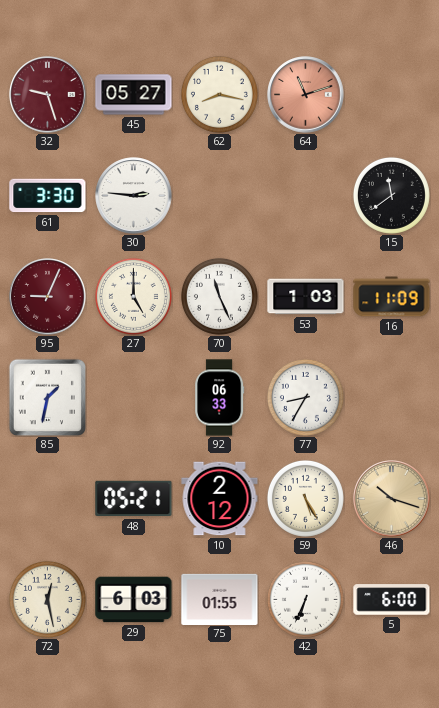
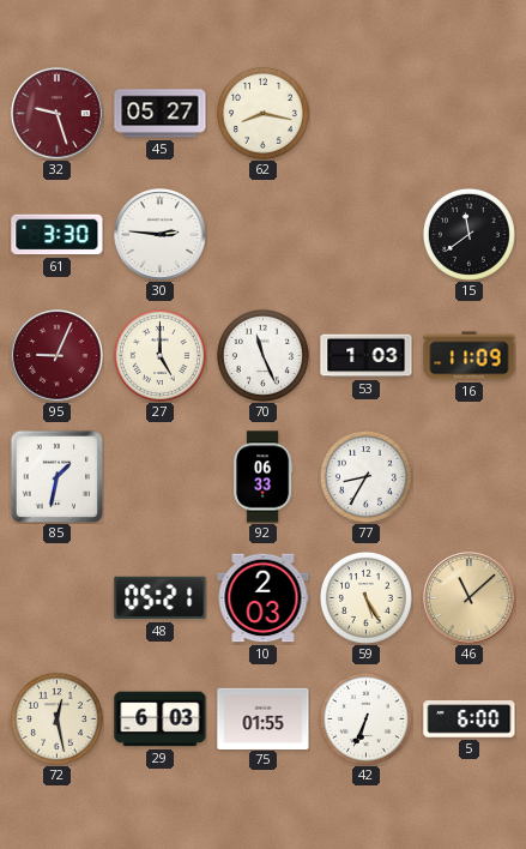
64: 11:12 -> none
10: 2:12 -> 2:03
46: 10:18 -> 11:08
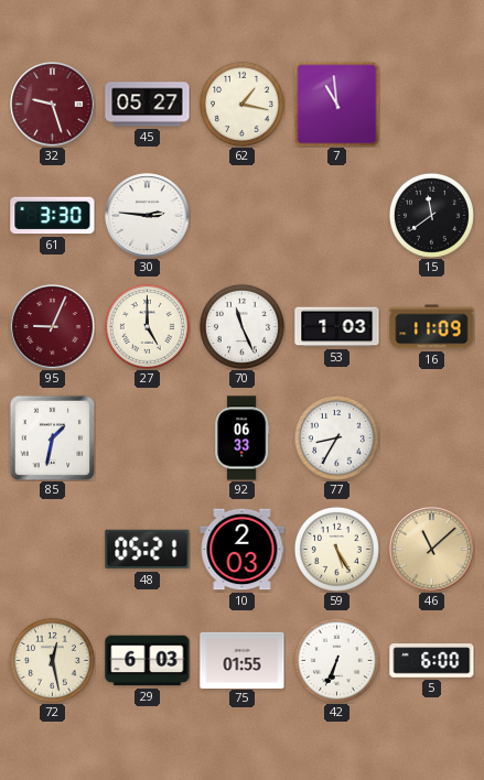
62: 8:17 -> 1:17
7: none -> 10:59
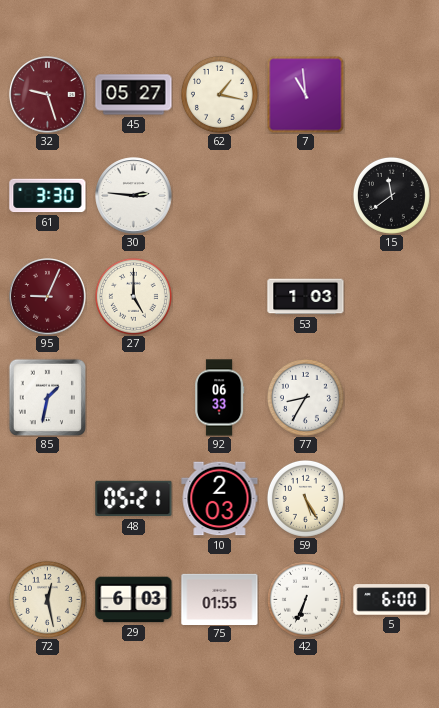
70: 11:26 -> none
16: 11:09 -> none
46: 11:08 -> none
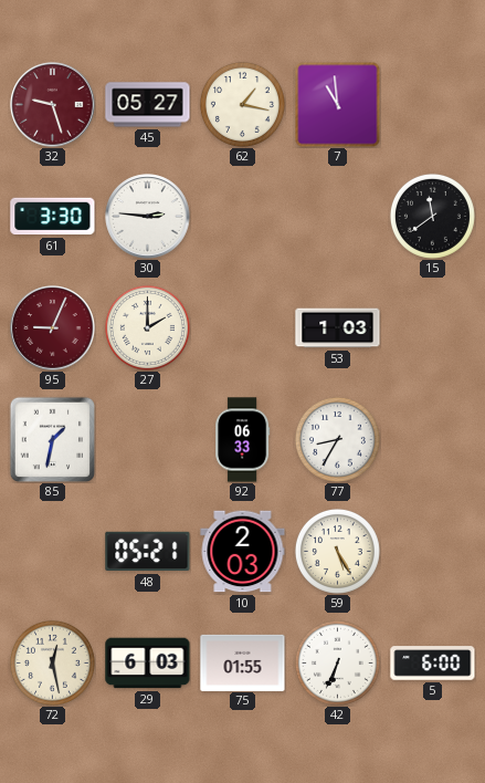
27: 5:00 -> 2:00
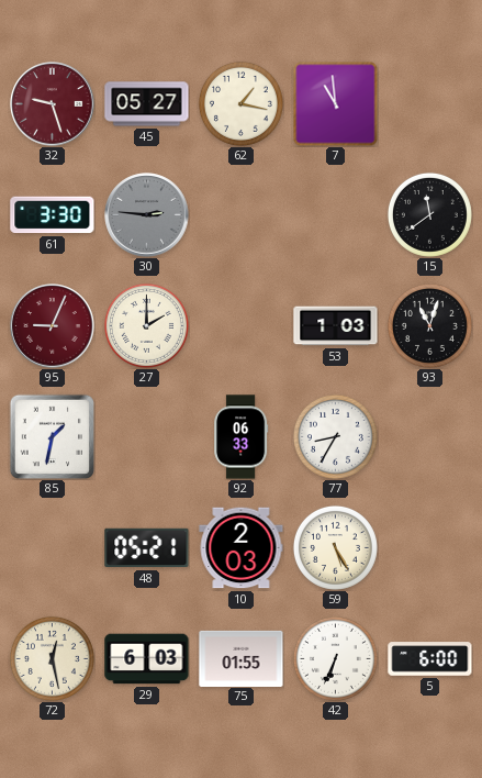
30 dial: white -> grey
93: none -> 11:03
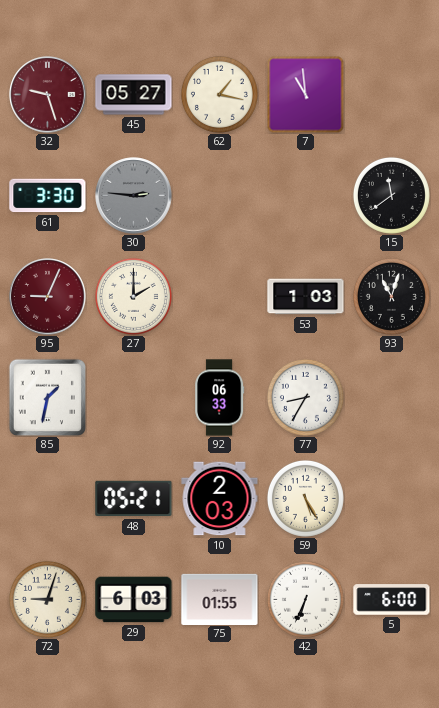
72: 12:28 -> 9:03
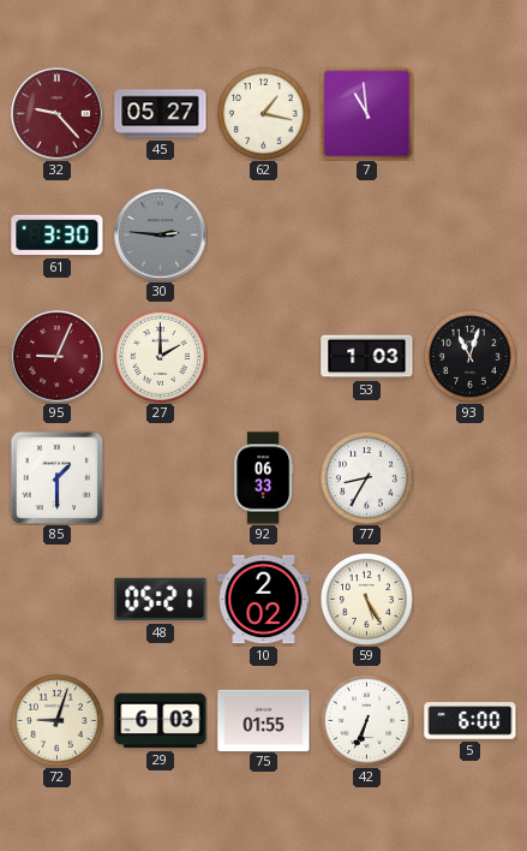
32: 9:27 -> 9:23
15: 11:39 -> none
85: 1:32 -> 1:30
10: 2:03 -> 2:02
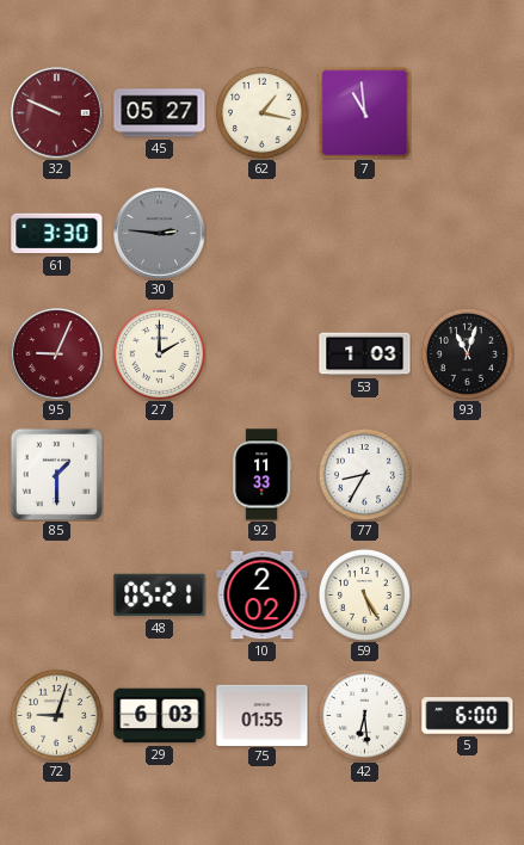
32: 9:23 -> 9:49
92: 06:33 -> 11:33
42: 6:34 -> 6:29
